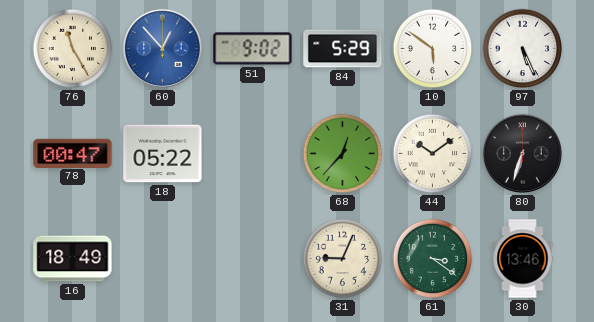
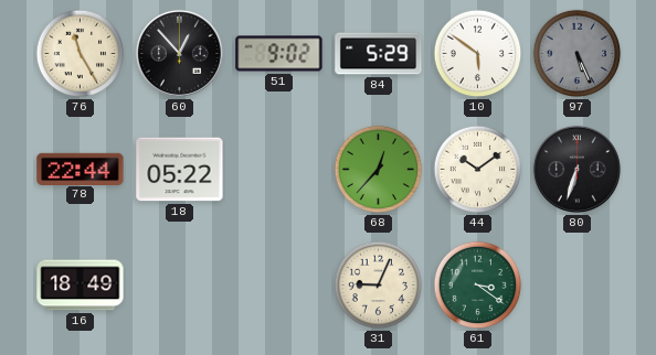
60 dial: blue -> black
97 dial: white -> grey
78: 00:47 -> 22:44
30: 13:46 -> none
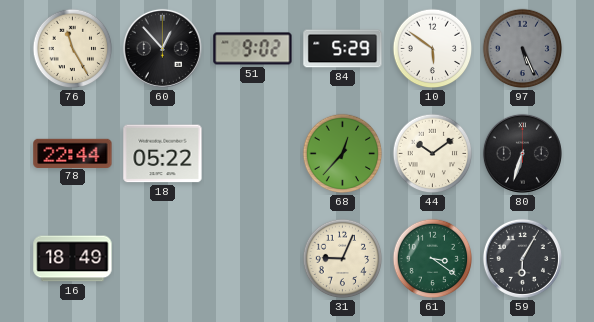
59: none -> 6:05
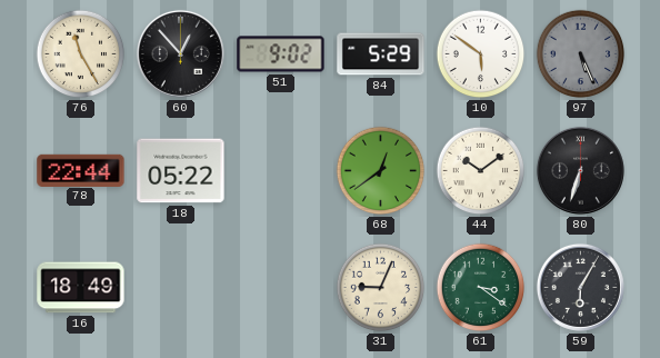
68: 12:37 -> 12:39
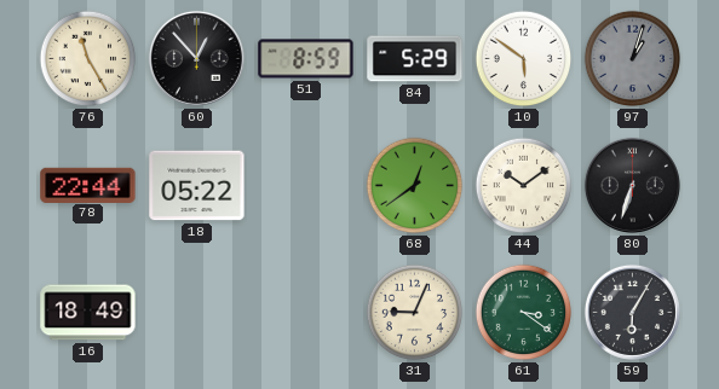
51: 9:02 -> 8:59
97: 5:26 -> 1:03
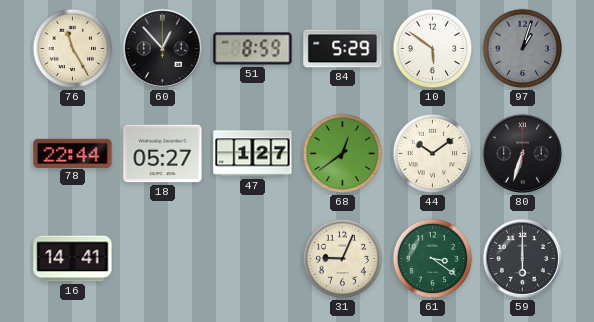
18: 05:22 -> 05:27
47: none -> 1:27
16: 18:49 -> 14:41
59: 6:05 -> 6:00
